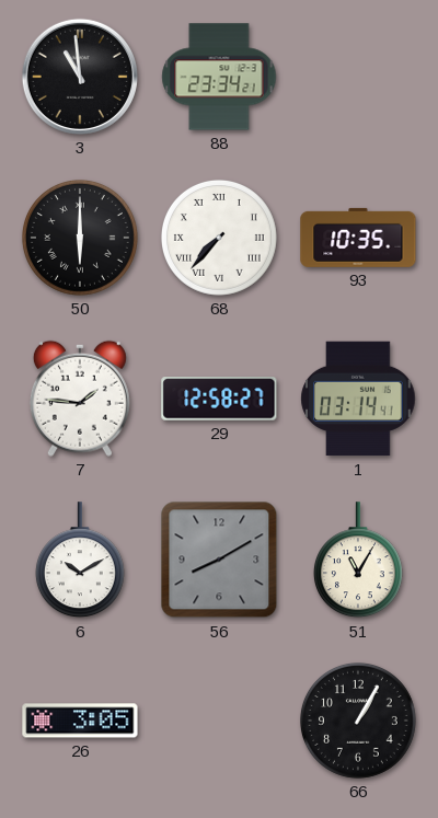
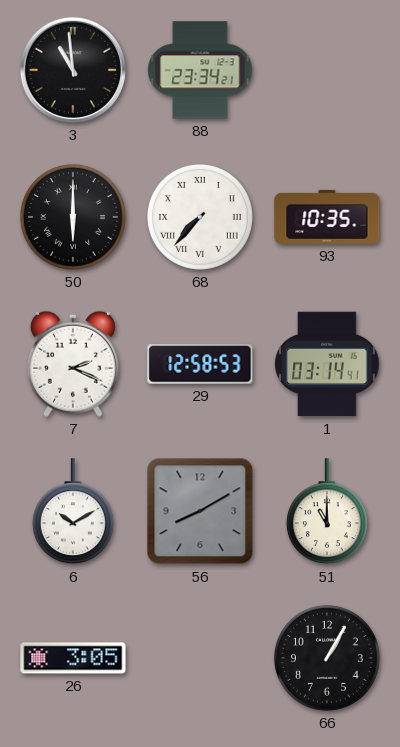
7: 1:46 -> 2:19
29: 12:58:27 -> 12:58:53
51: 11:05 -> 11:00
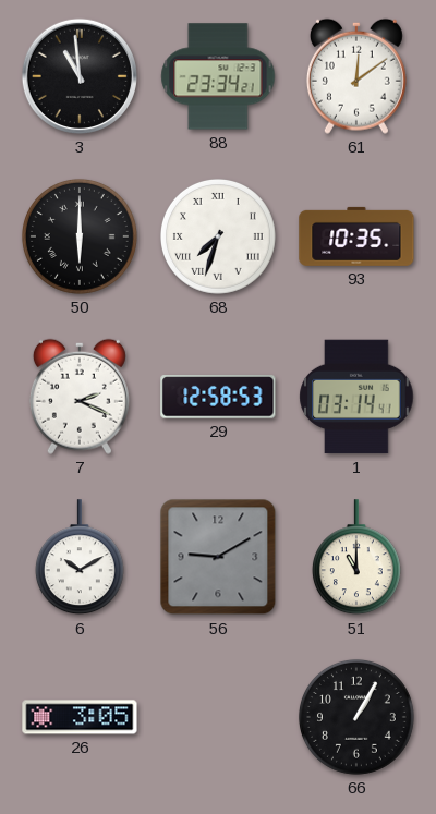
61: none -> 12:09
68: 7:37 -> 7:33
56: 8:10 -> 9:10
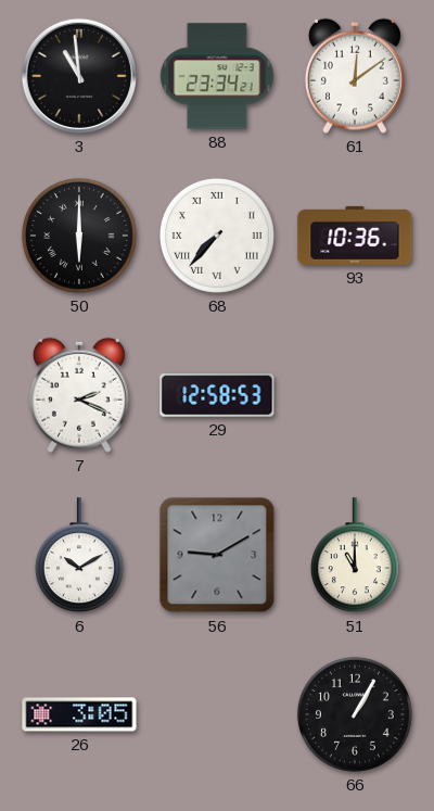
68: 7:33 -> 7:37
93: 10:35 -> 10:36
1: 03:14 -> none
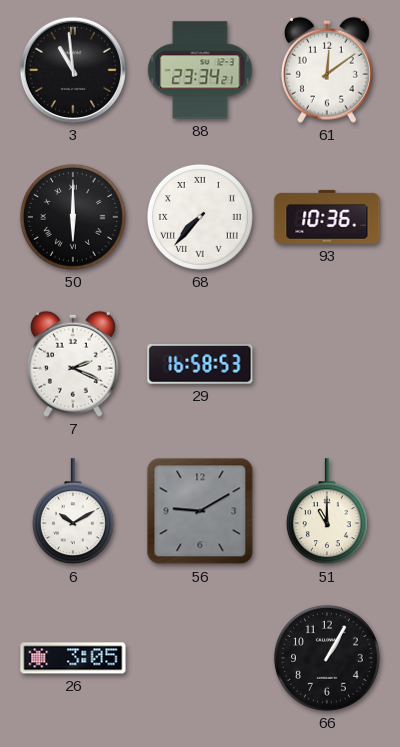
29: 12:58 -> 16:58
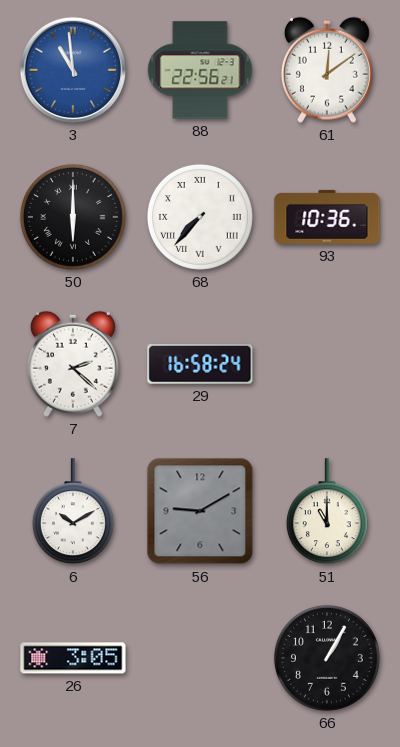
3 dial: black -> blue
88: 23:34 -> 22:56
7: 2:19 -> 2:22
29: 16:58:53 -> 16:58:24
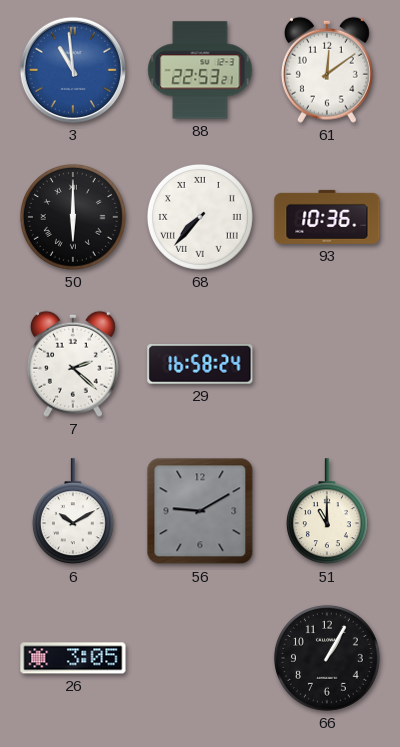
88: 22:56 -> 22:53
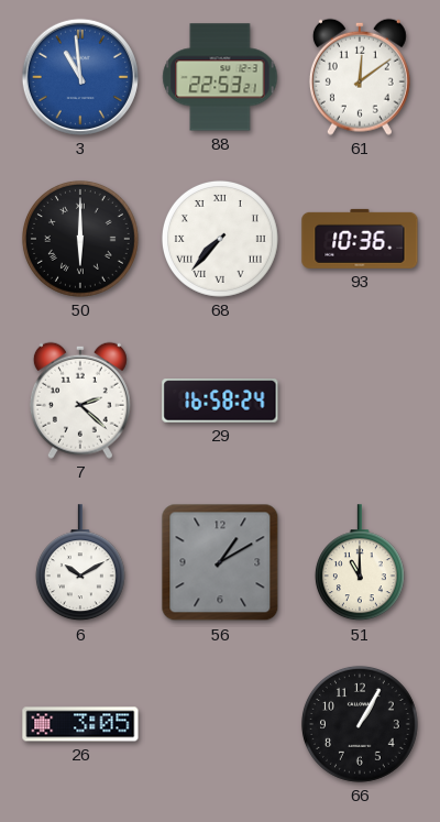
56: 9:10 -> 1:10
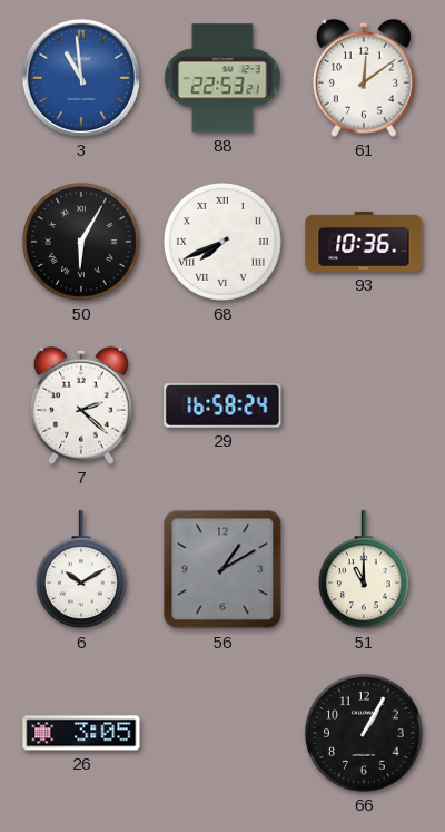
50: 6:00 -> 6:05
68: 7:37 -> 7:41
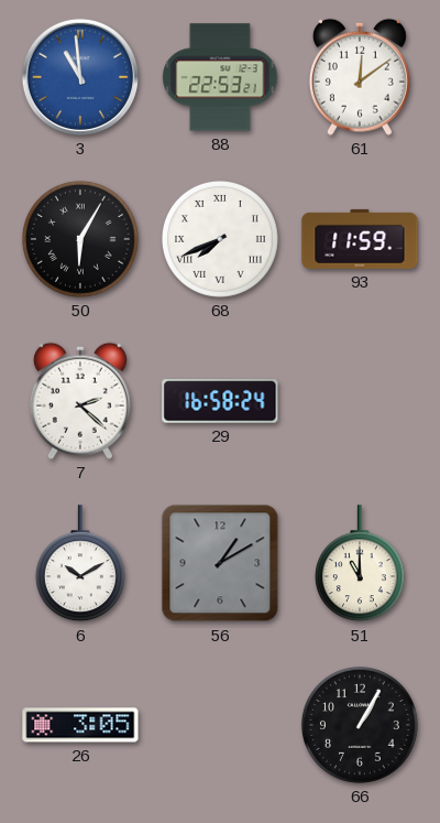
93: 10:36 -> 11:59
